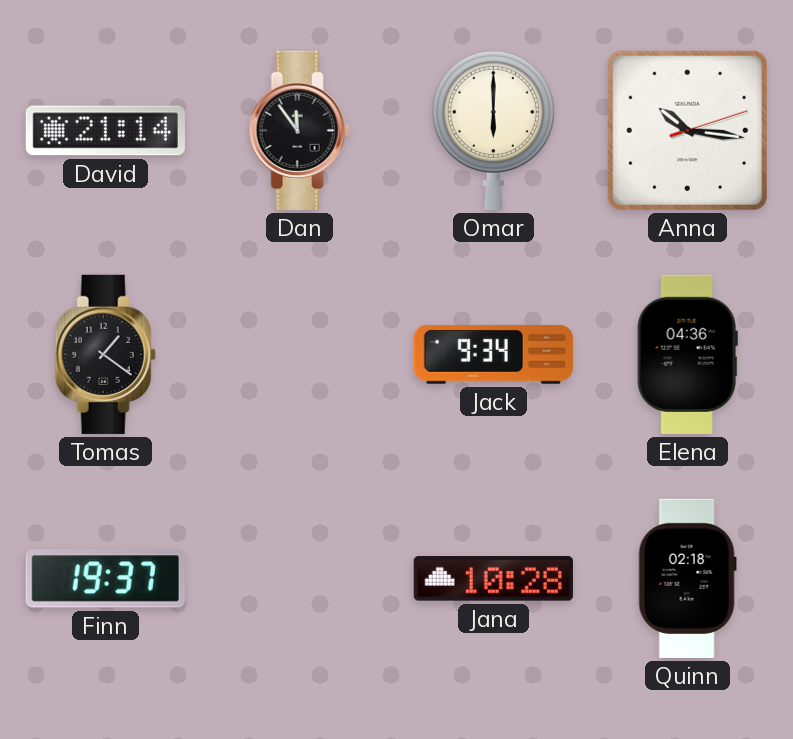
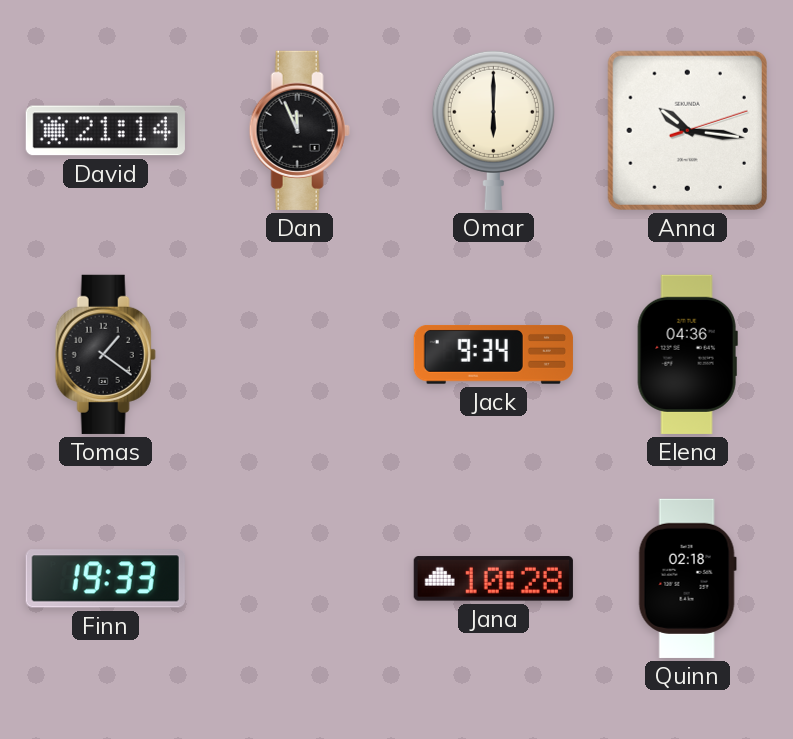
Dan: 11:54 -> 11:56
Finn: 19:37 -> 19:33
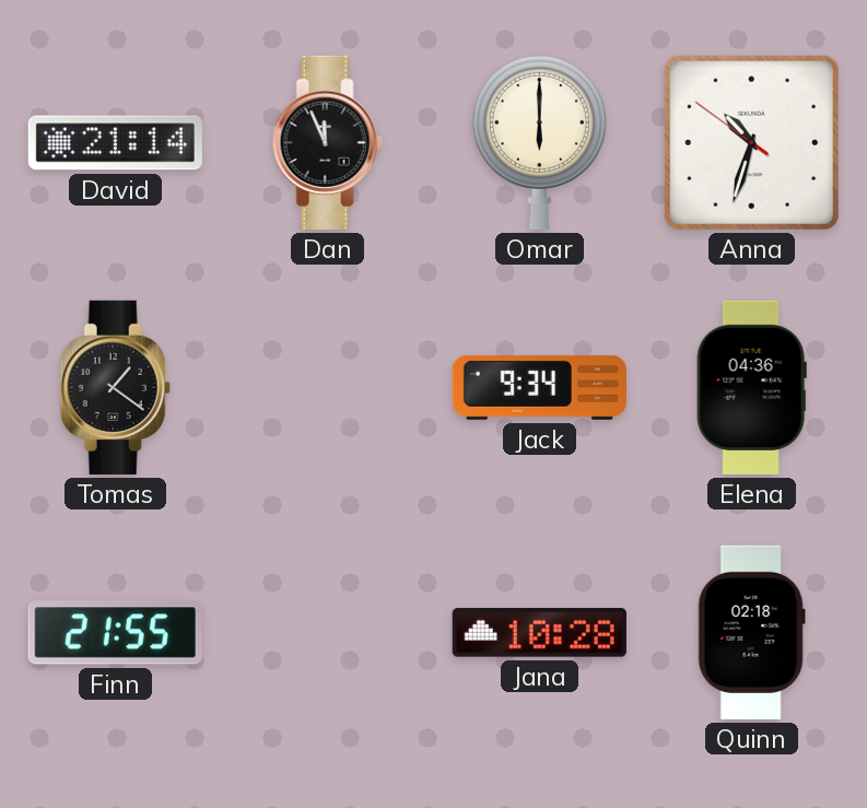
Anna: 10:16 -> 10:32
Finn: 19:33 -> 21:55
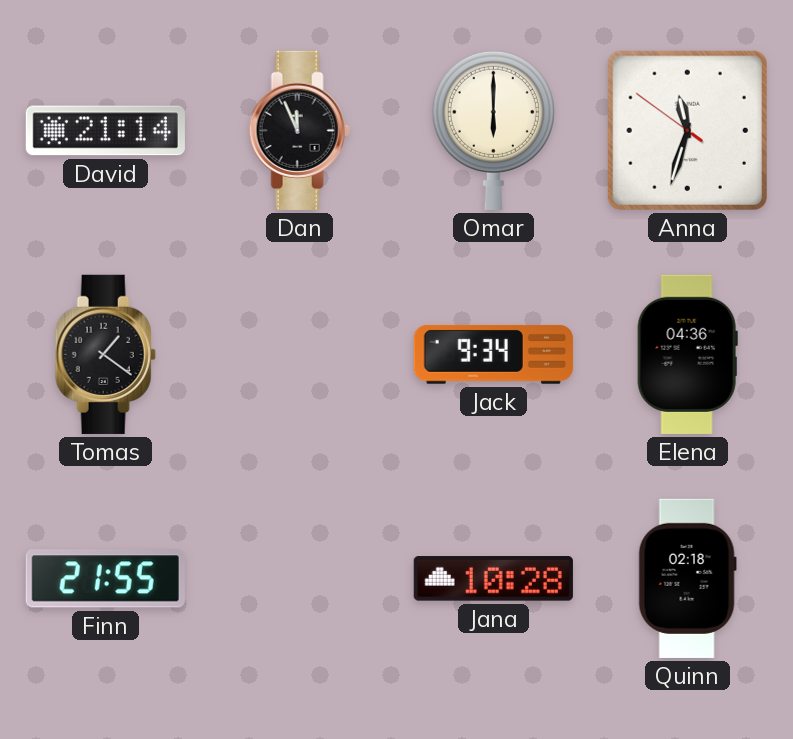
Anna: 10:32 -> 11:32
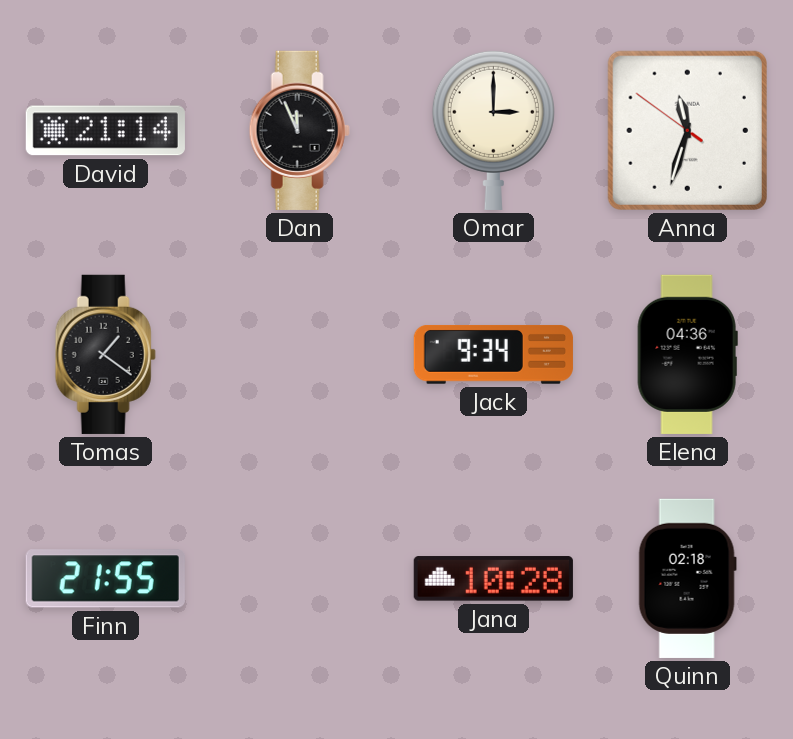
Omar: 6:00 -> 3:00
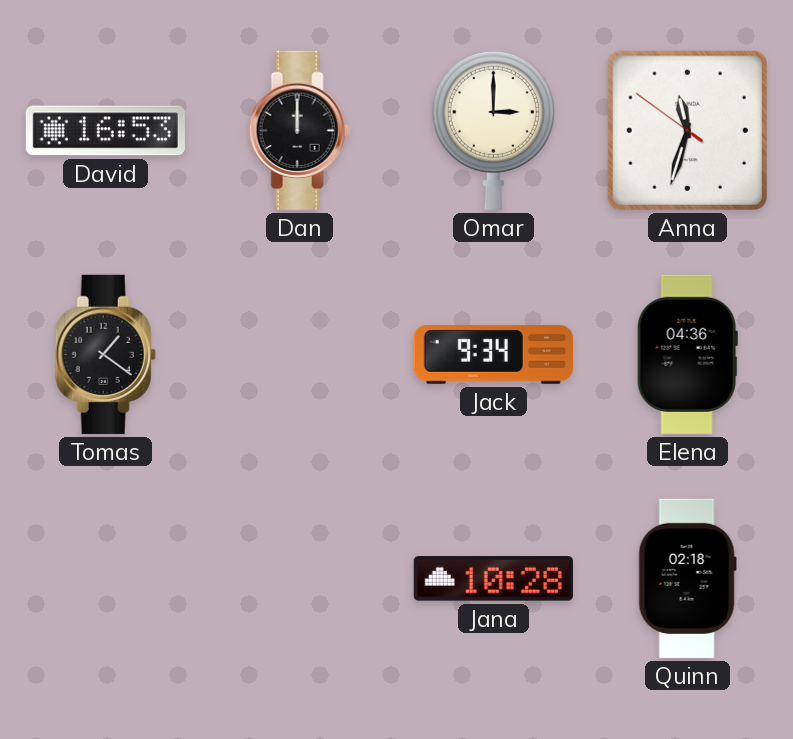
David: 21:14 -> 16:53
Dan: 11:56 -> 12:00
Finn: 21:55 -> none
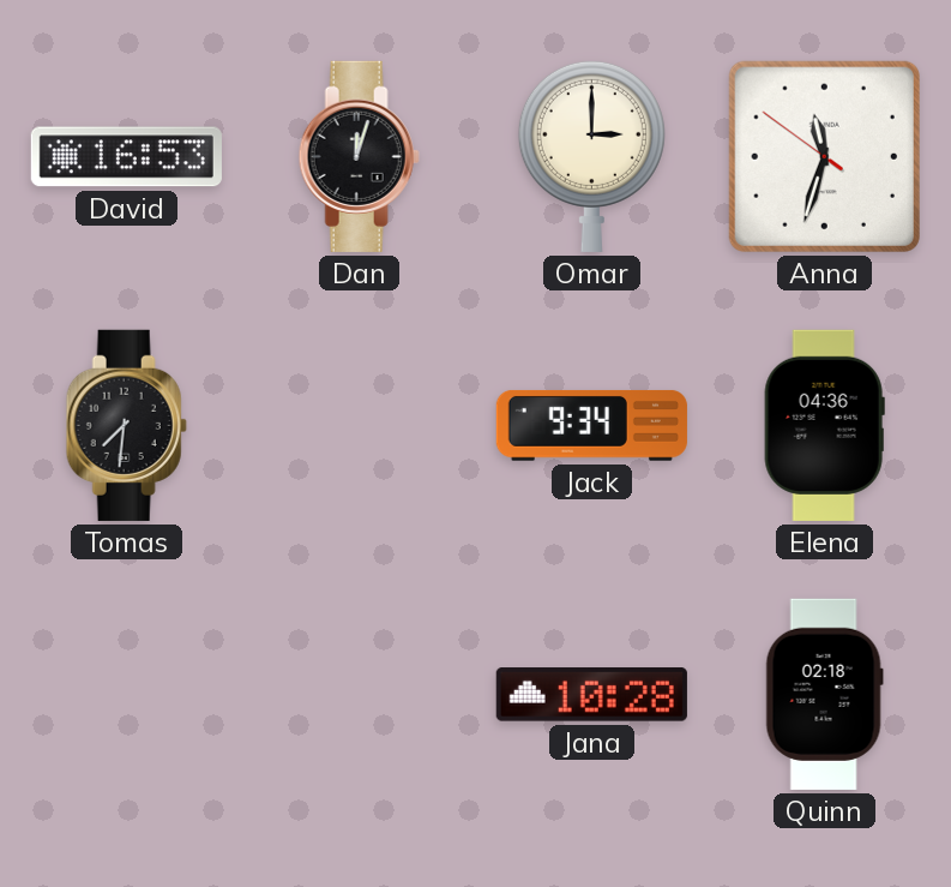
Dan: 12:00 -> 12:03
Tomas: 1:21 -> 7:31
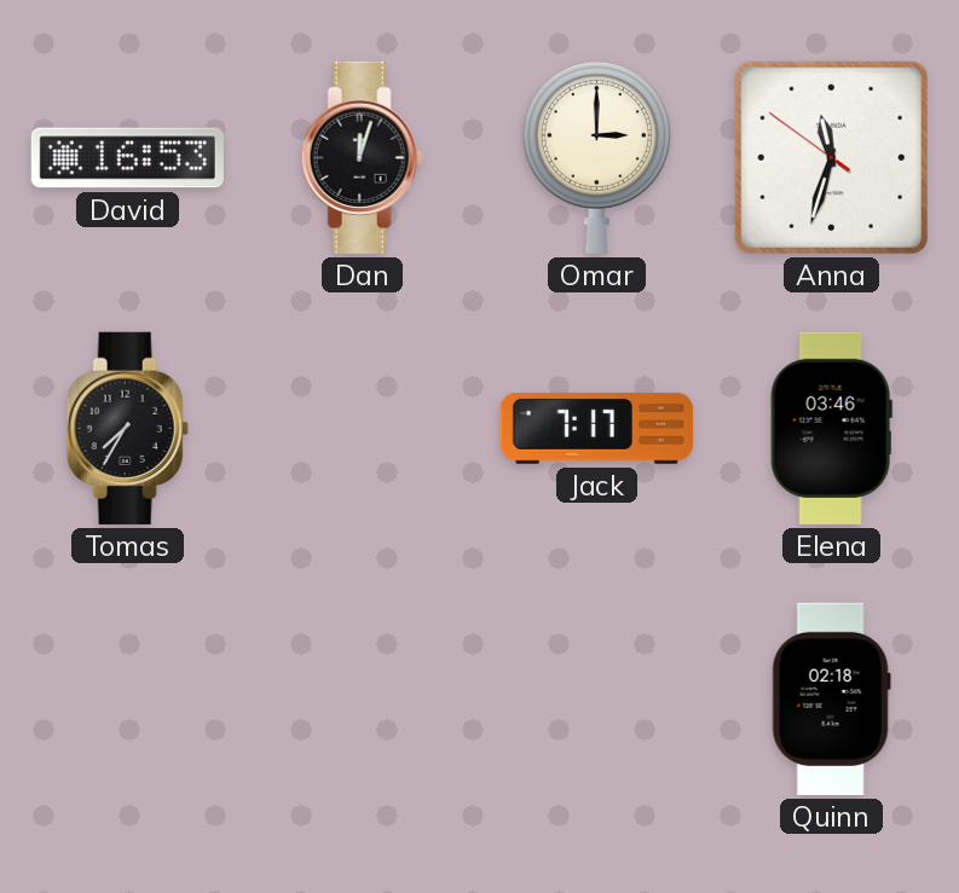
Tomas: 7:31 -> 7:35
Jack: 9:34 -> 7:17
Elena: 04:36 -> 03:46
Jana: 10:28 -> none
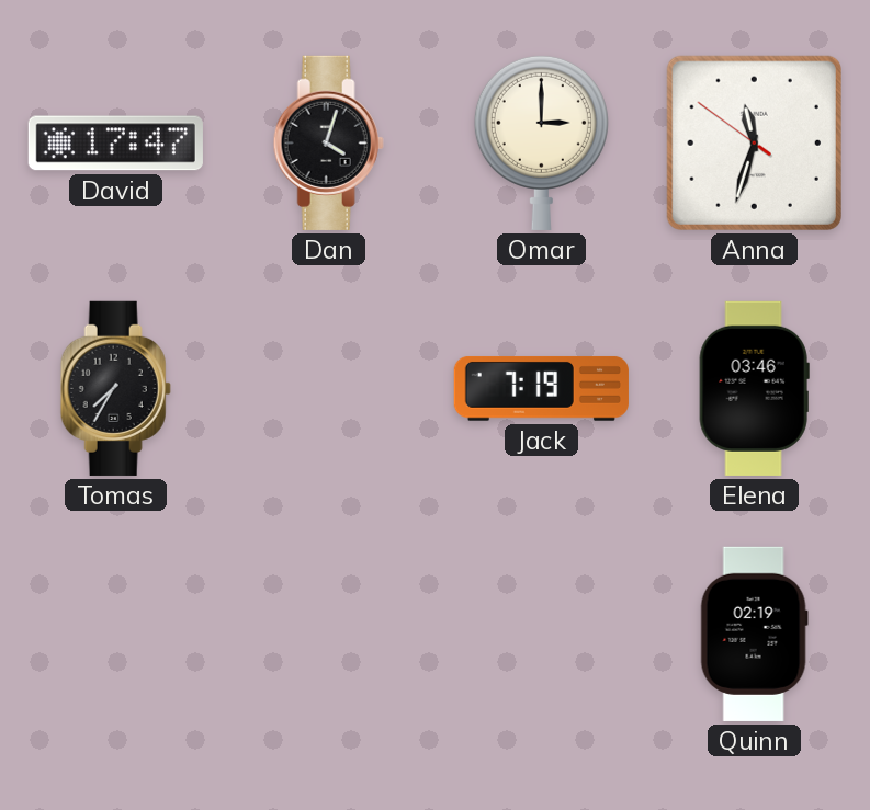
David: 16:53 -> 17:47
Dan: 12:03 -> 4:03
Jack: 7:17 -> 7:19
Quinn: 02:18 -> 02:19
